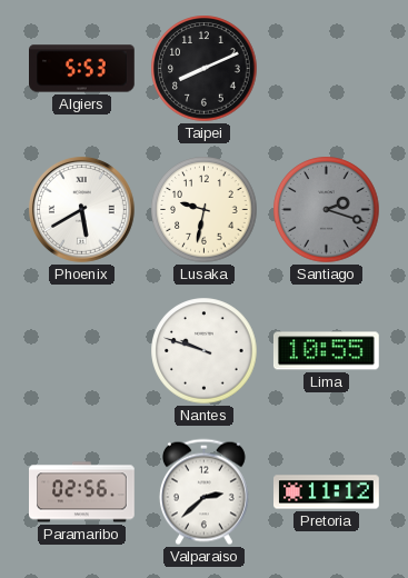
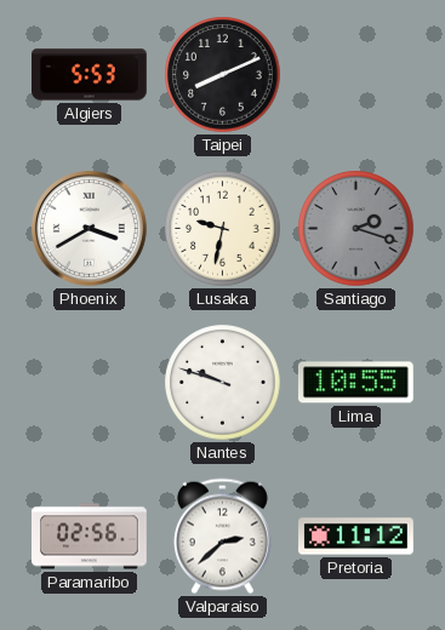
Phoenix: 5:40 -> 3:40
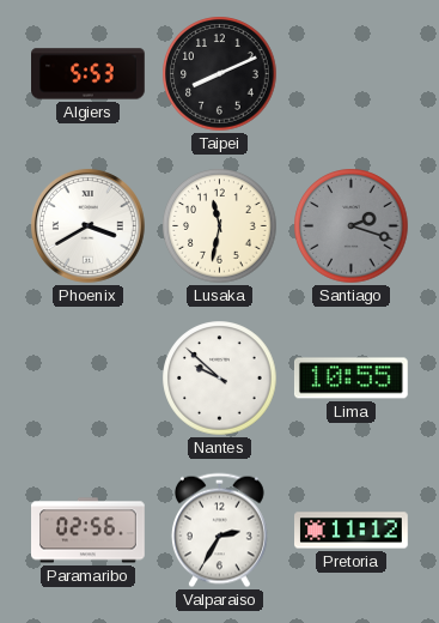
Lusaka: 9:32 -> 11:32
Nantes: 9:48 -> 9:52
Valparaiso: 2:38 -> 2:35
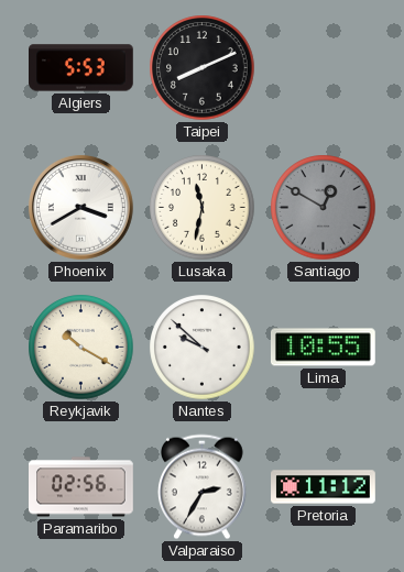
Santiago: 2:18 -> 12:50
Reykjavik: none -> 10:20
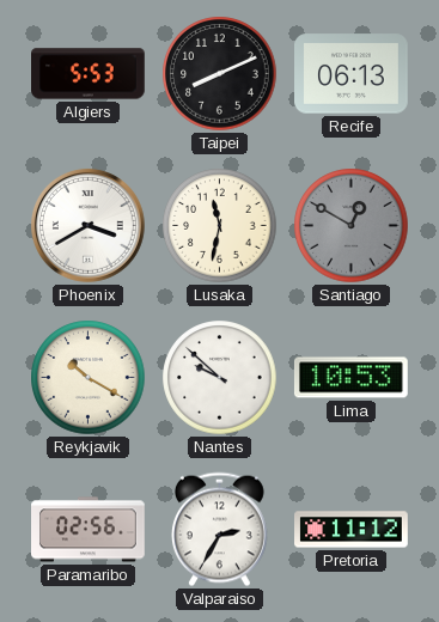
Recife: none -> 06:13
Lima: 10:55 -> 10:53
